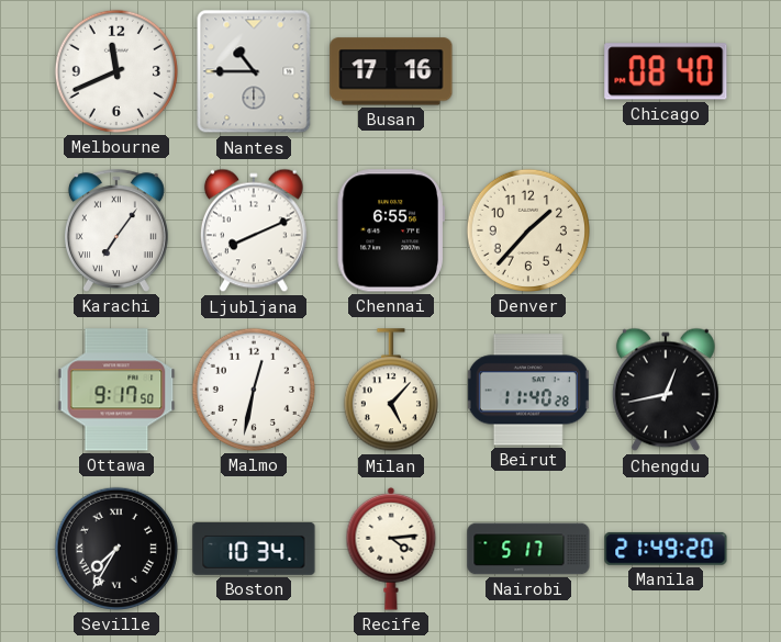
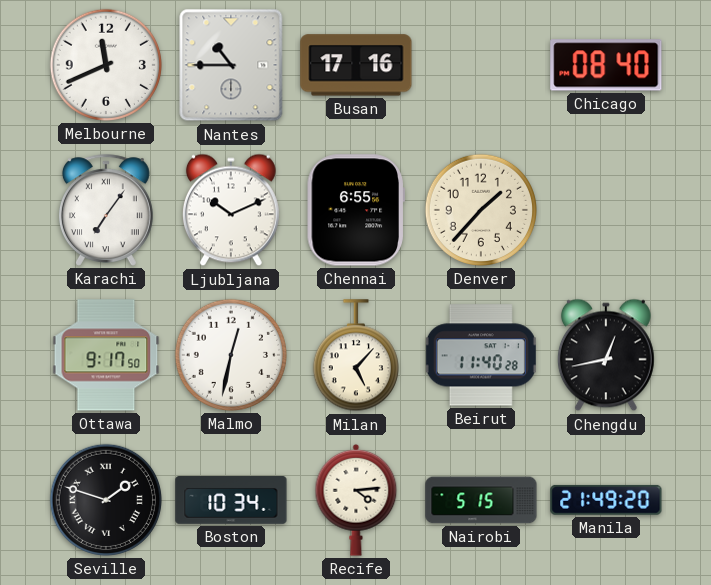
Ljubljana: 8:11 -> 10:11
Seville: 7:35 -> 1:48
Nairobi: 5:17 -> 5:15
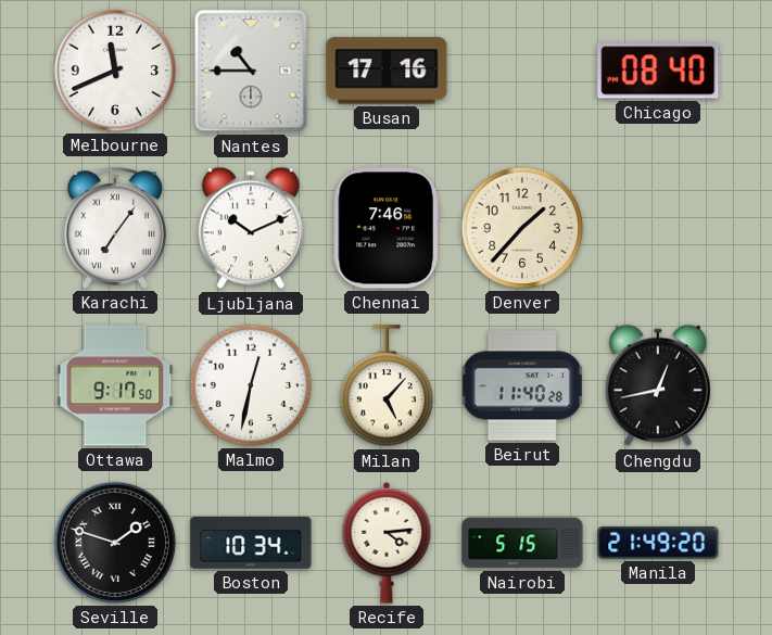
Chennai: 6:55 -> 7:46
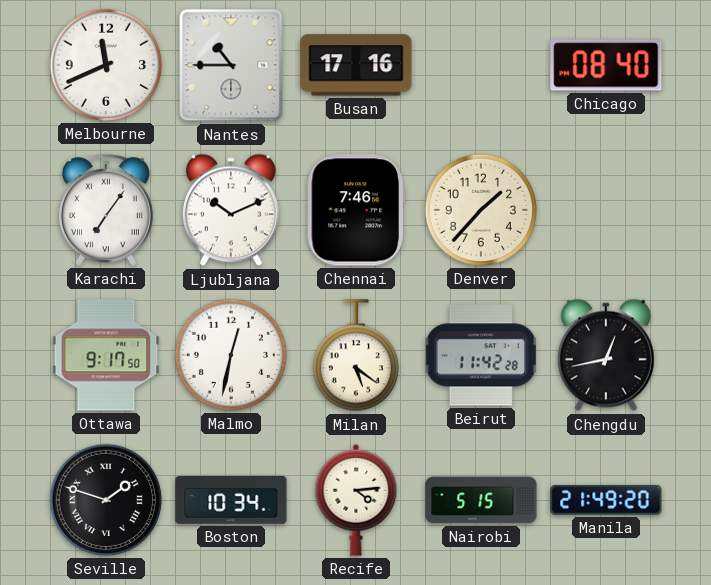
Milan: 5:07 -> 5:21
Beirut: 11:40 -> 11:42
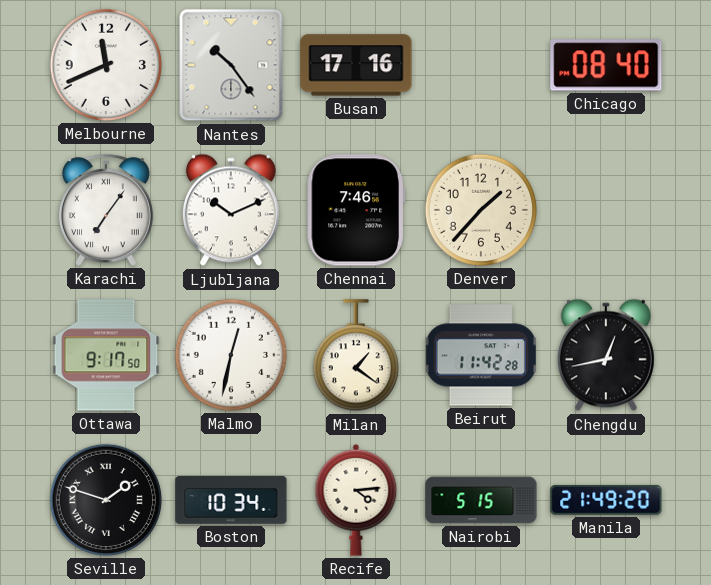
Nantes: 10:45 -> 10:24
Milan: 5:21 -> 1:21
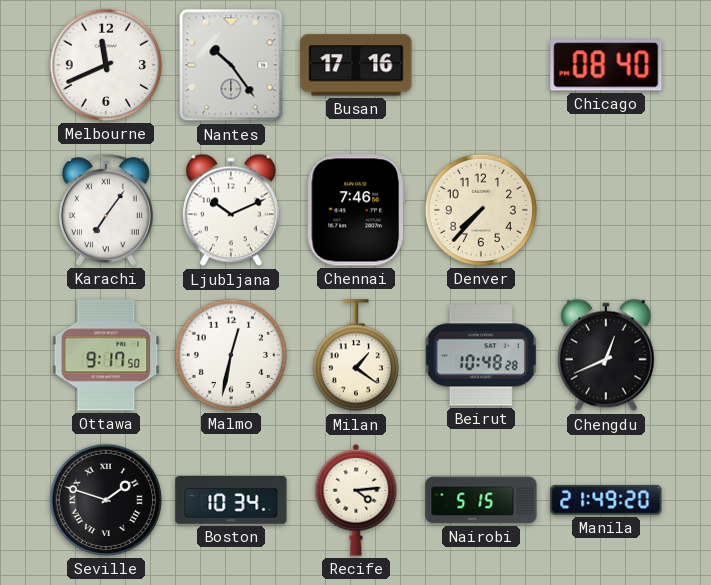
Denver: 1:37 -> 7:37
Beirut: 11:42 -> 10:48
Chengdu: 12:43 -> 12:41
